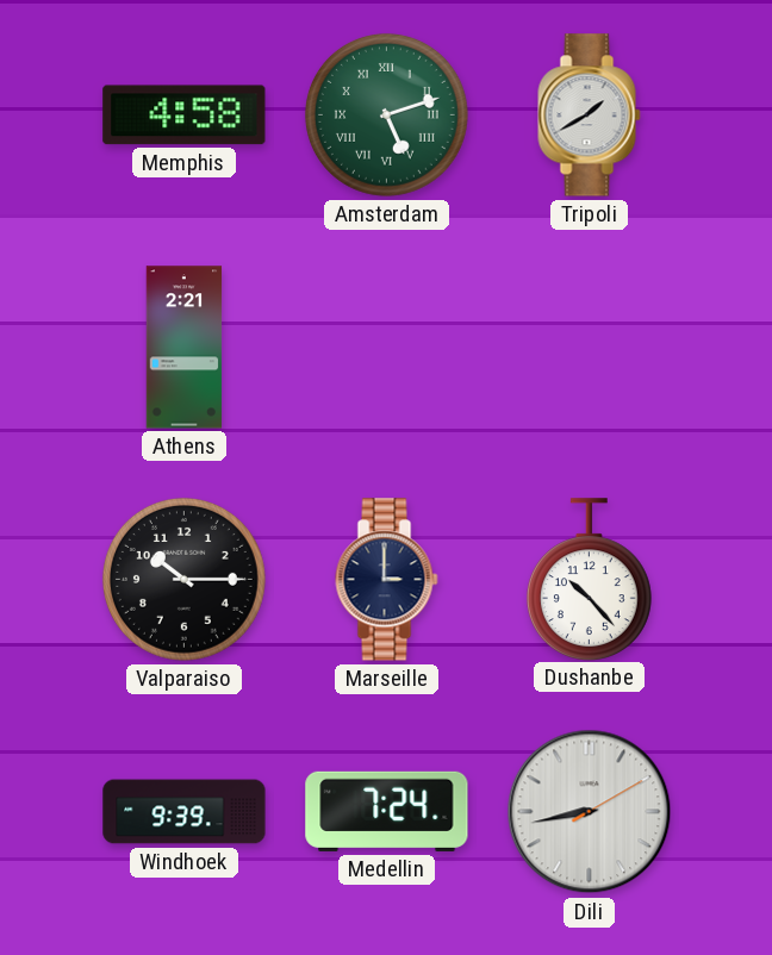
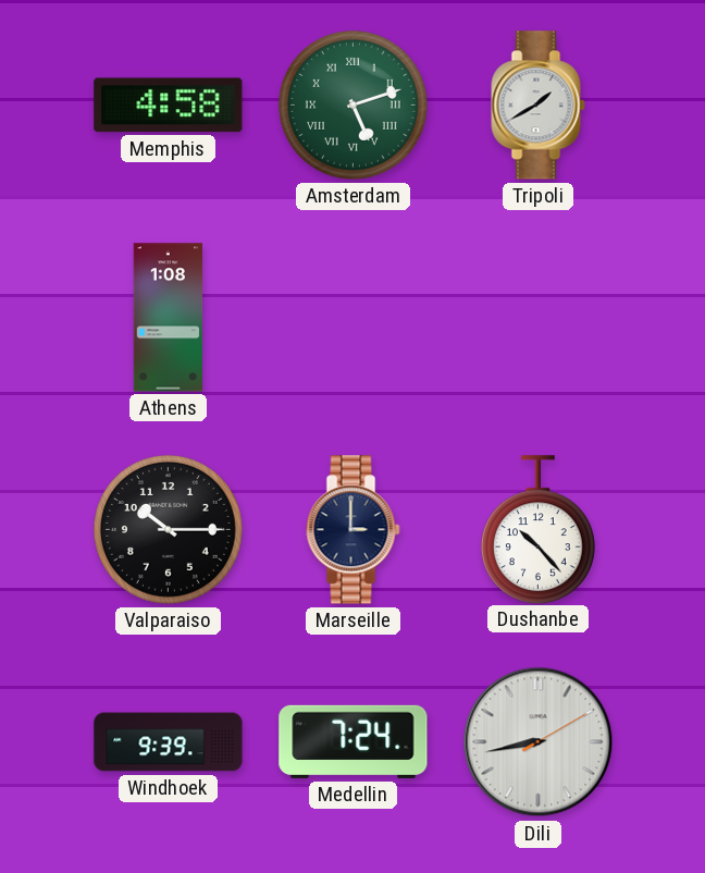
Athens: 2:21 -> 1:08
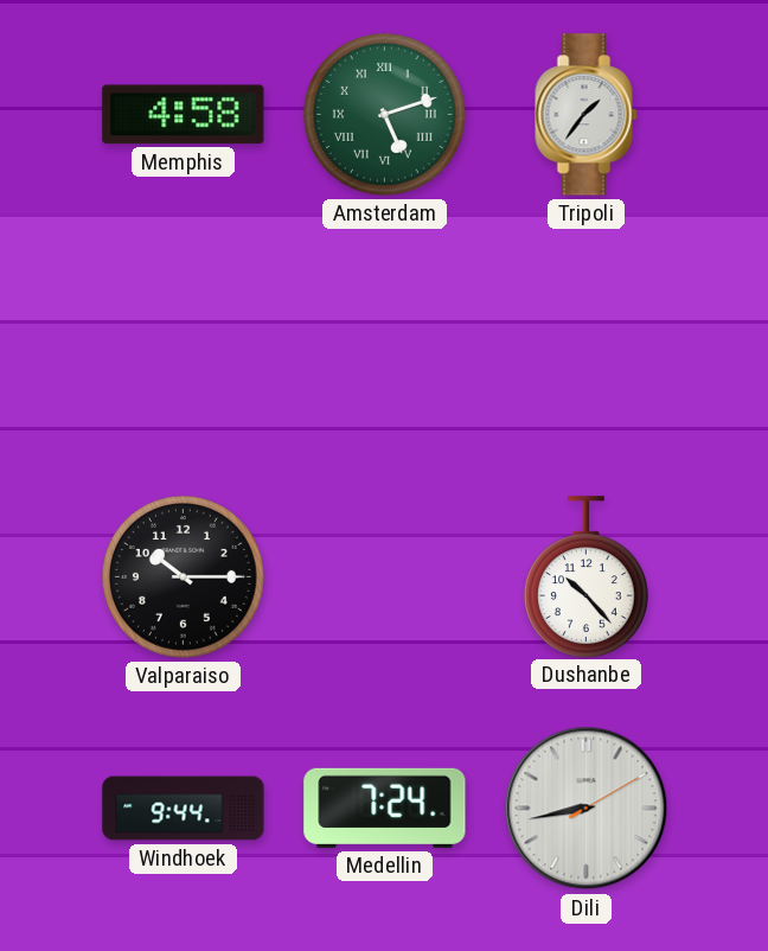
Tripoli: 1:40 -> 1:36
Athens: 1:08 -> none
Marseille: 3:00 -> none
Windhoek: 9:39 -> 9:44
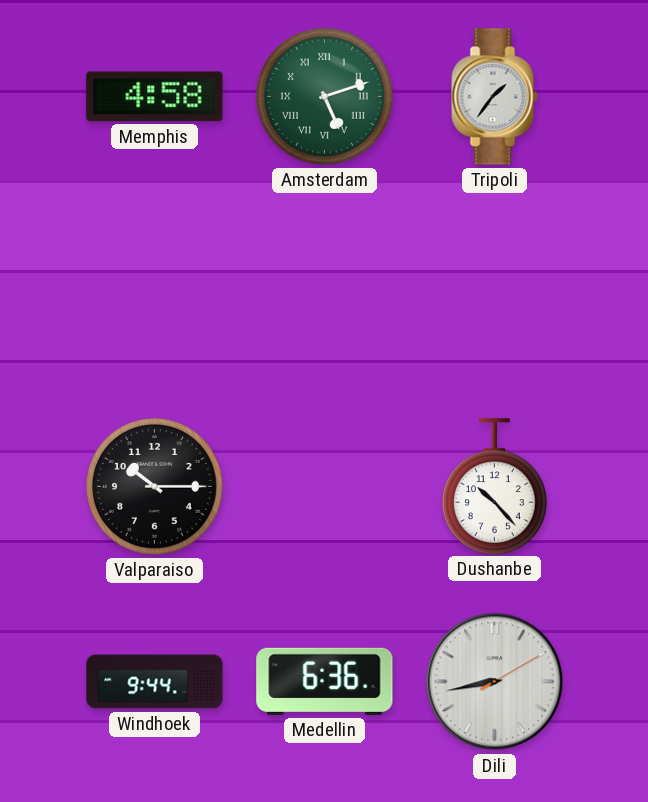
Medellin: 7:24 -> 6:36
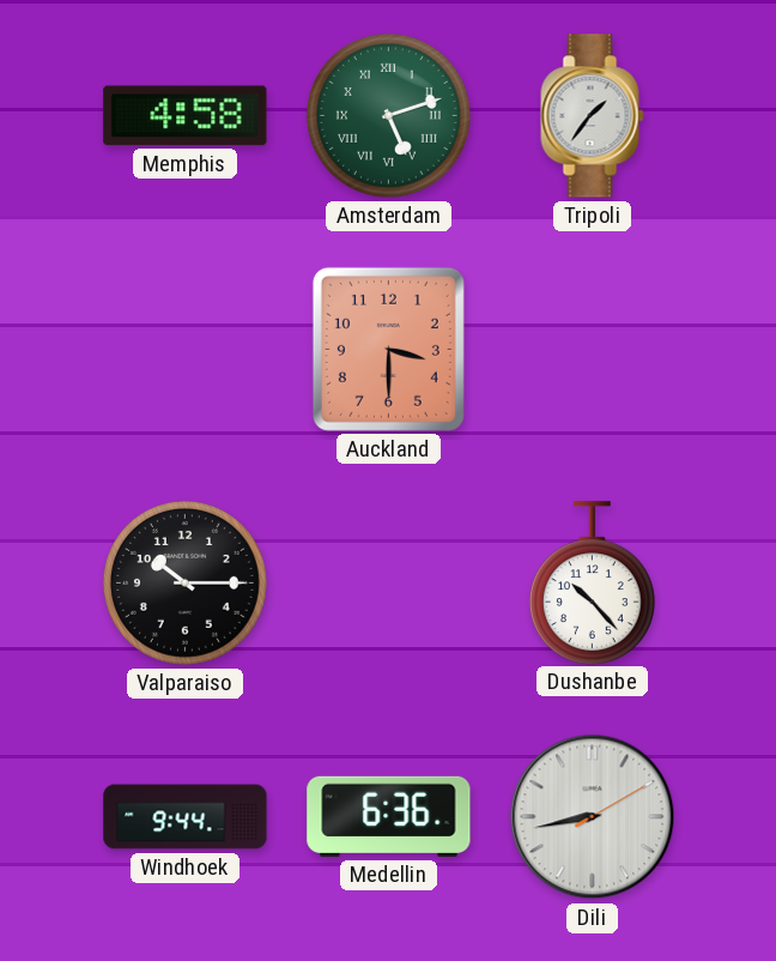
Auckland: none -> 3:30
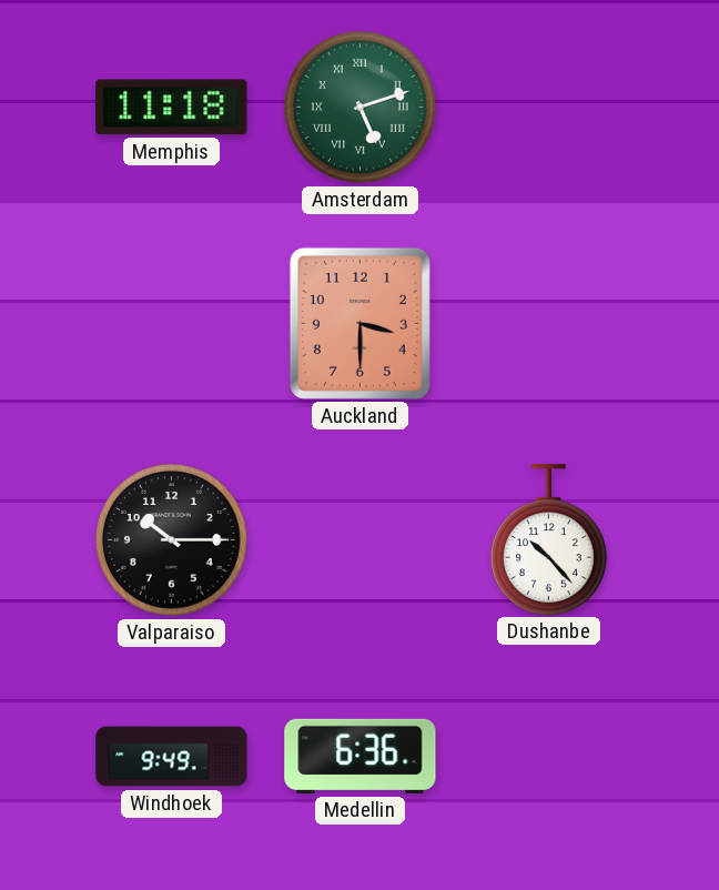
Memphis: 4:58 -> 11:18
Tripoli: 1:36 -> none
Windhoek: 9:44 -> 9:49
Dili: 8:43 -> none
